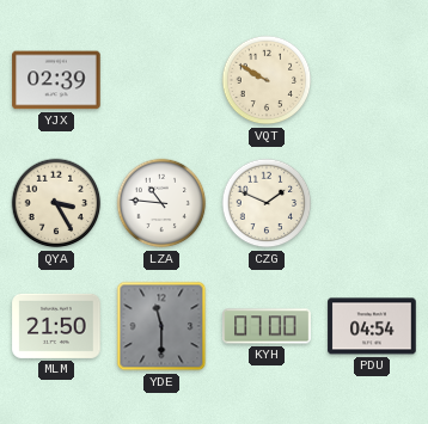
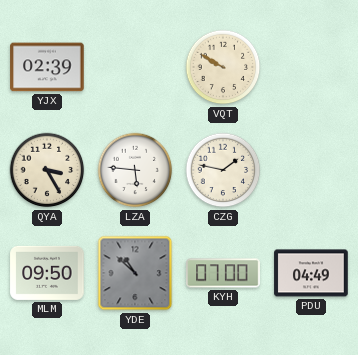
LZA: 10:46 -> 5:46
CZG: 1:49 -> 1:47
MLM: 21:50 -> 09:50
YDE: 11:30 -> 10:52
PDU: 04:54 -> 04:49
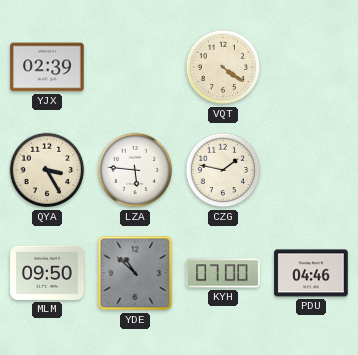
VQT: 9:50 -> 4:21
PDU: 04:49 -> 04:46
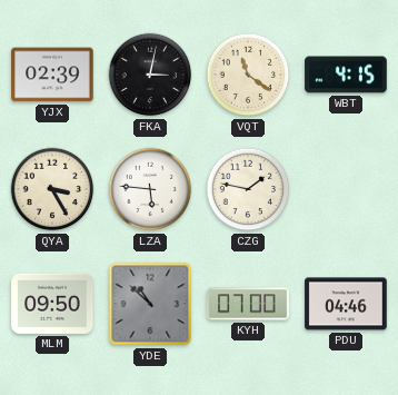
FKA: none -> 3:02
VQT: 4:21 -> 11:21
WBT: none -> 4:15
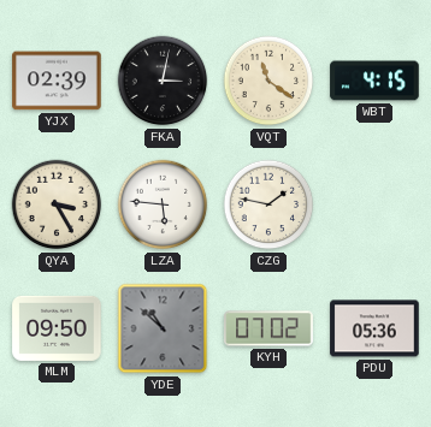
KYH: 07:00 -> 07:02
PDU: 04:46 -> 05:36
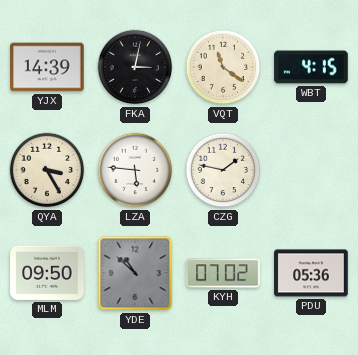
YJX: 02:39 -> 14:39
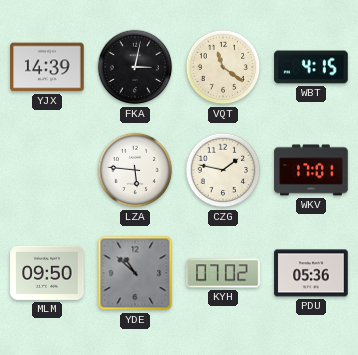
QYA: 3:25 -> none
WKV: none -> 17:01
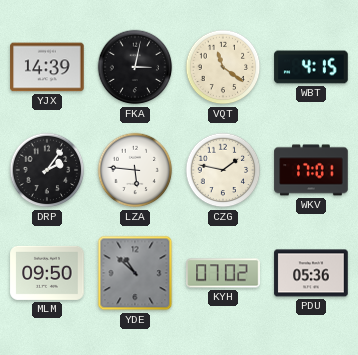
DRP: none -> 2:06
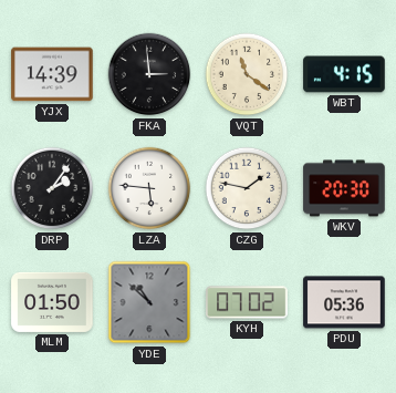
FKA: 3:02 -> 2:59
WKV: 17:01 -> 20:30
MLM: 09:50 -> 01:50
